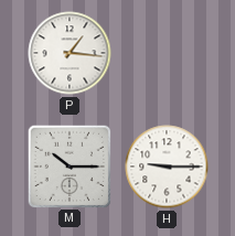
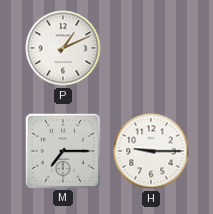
P: 1:16 -> 1:11
M: 10:15 -> 7:15
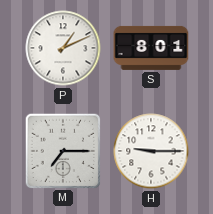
S: none -> 8:01
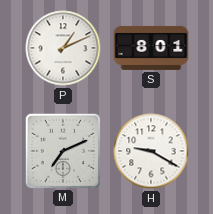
M: 7:15 -> 7:11
H: 9:15 -> 9:20
